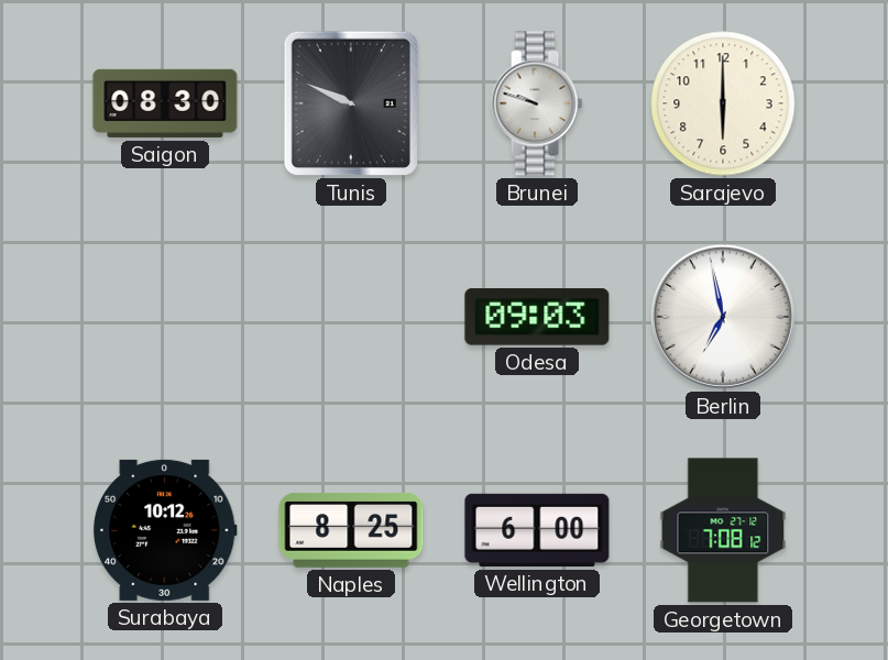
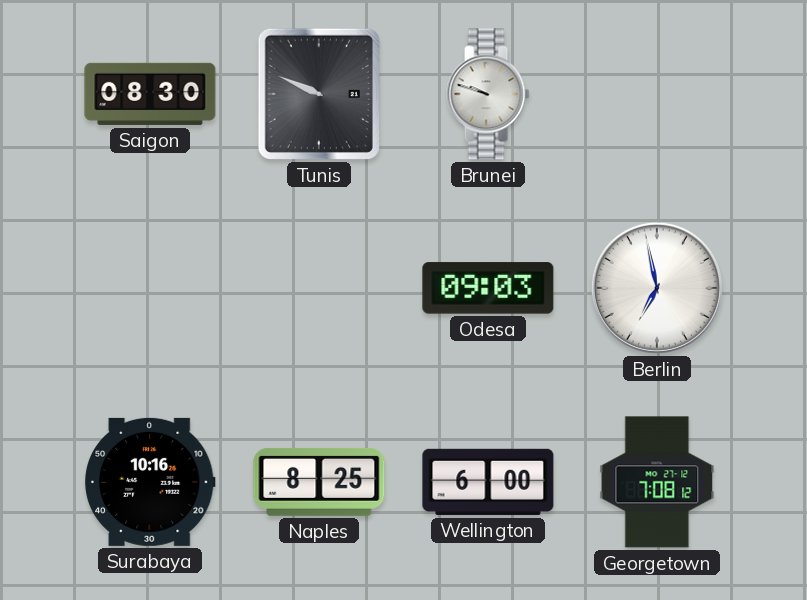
Sarajevo: 6:00 -> none
Surabaya: 10:12 -> 10:16
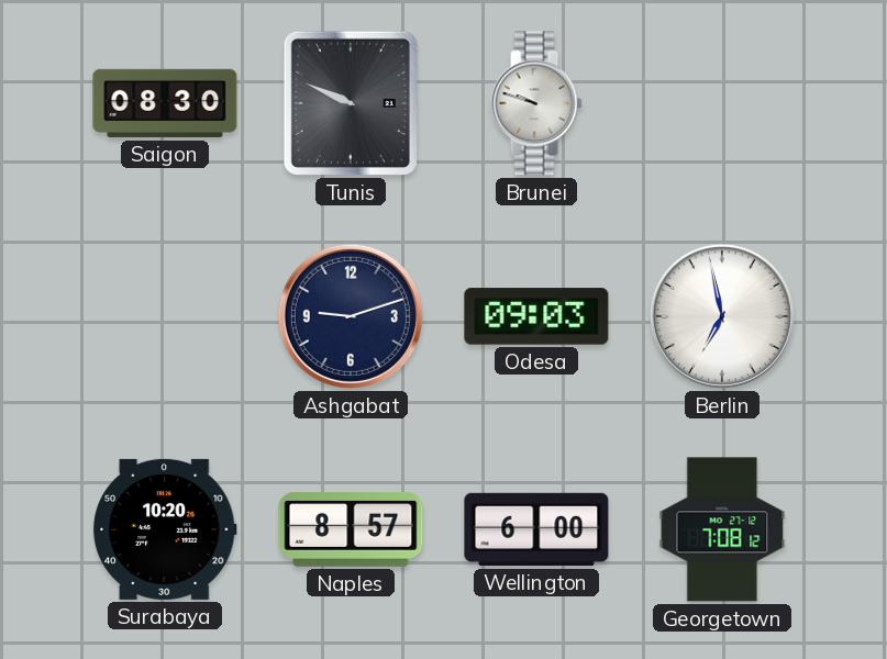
Ashgabat: none -> 9:12
Surabaya: 10:16 -> 10:20
Naples: 8:25 -> 8:57
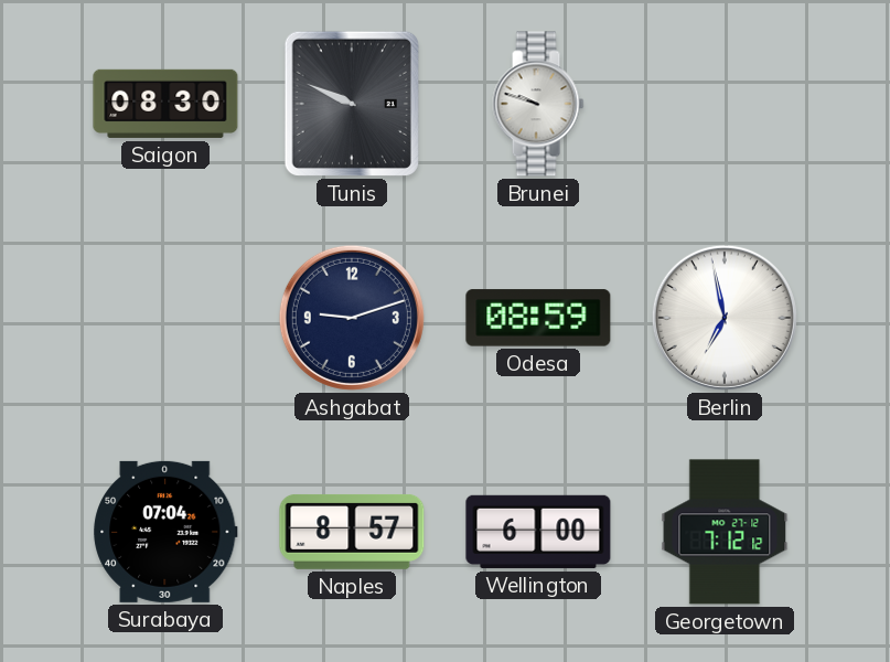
Odesa: 09:03 -> 08:59
Surabaya: 10:20 -> 07:04
Georgetown: 7:08 -> 7:12
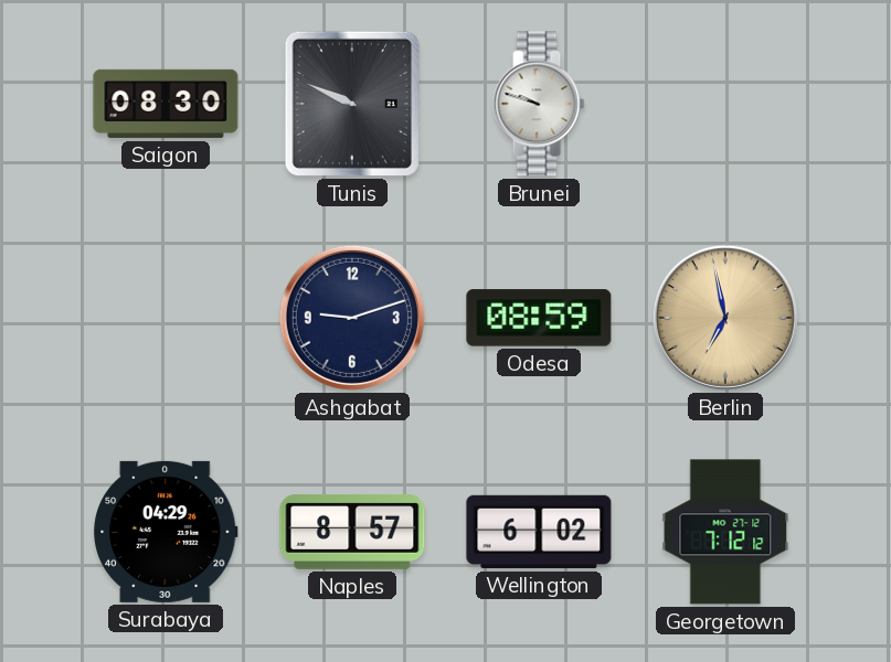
Berlin dial: white -> champagne
Surabaya: 07:04 -> 04:29
Wellington: 6:00 -> 6:02
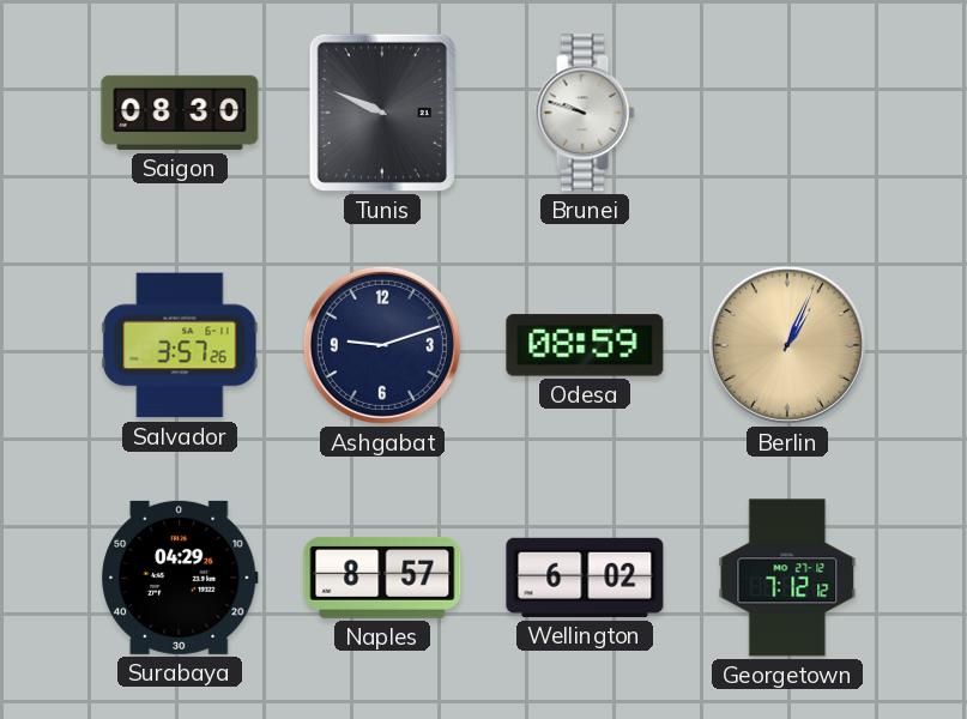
Salvador: none -> 3:57
Berlin: 6:58 -> 1:04
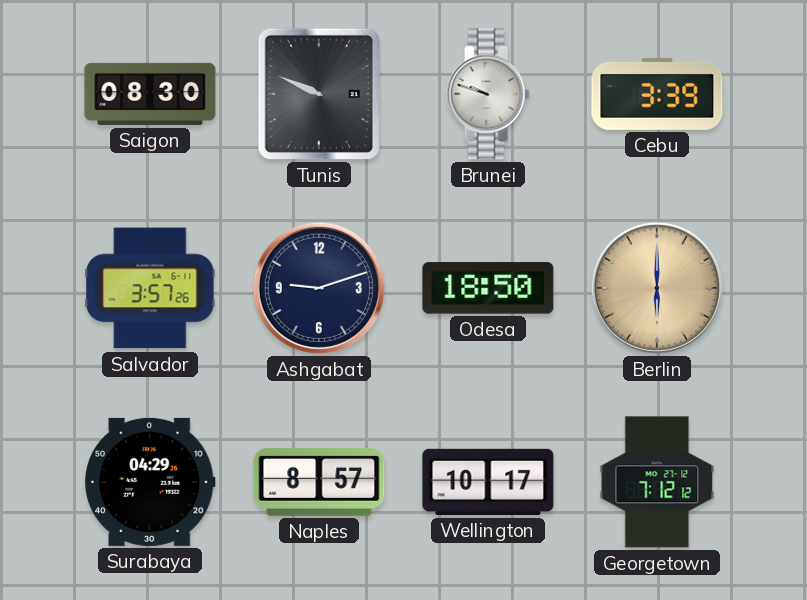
Cebu: none -> 3:39
Odesa: 08:59 -> 18:50
Berlin: 1:04 -> 6:00
Wellington: 6:02 -> 10:17
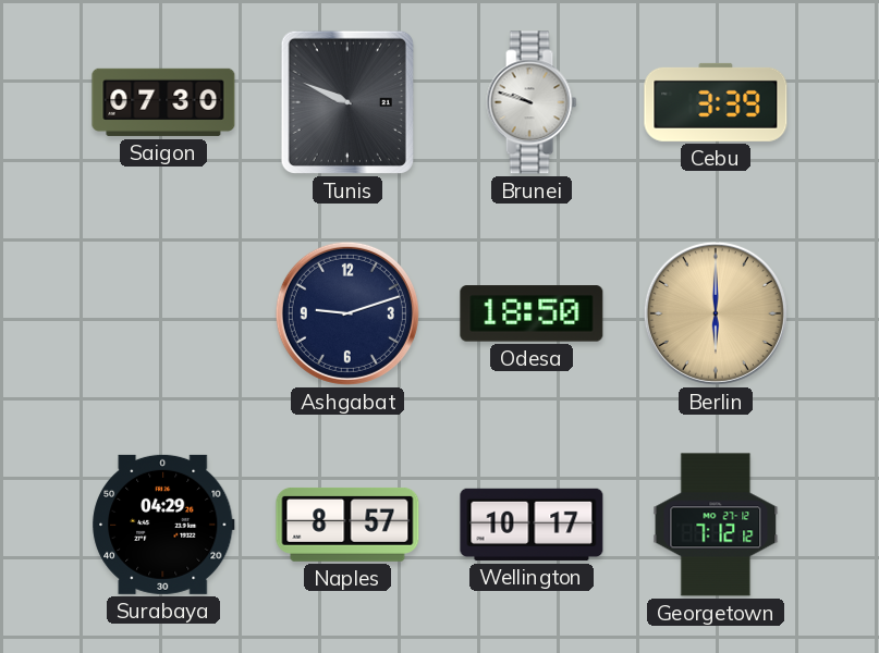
Saigon: 08:30 -> 07:30
Salvador: 3:57 -> none
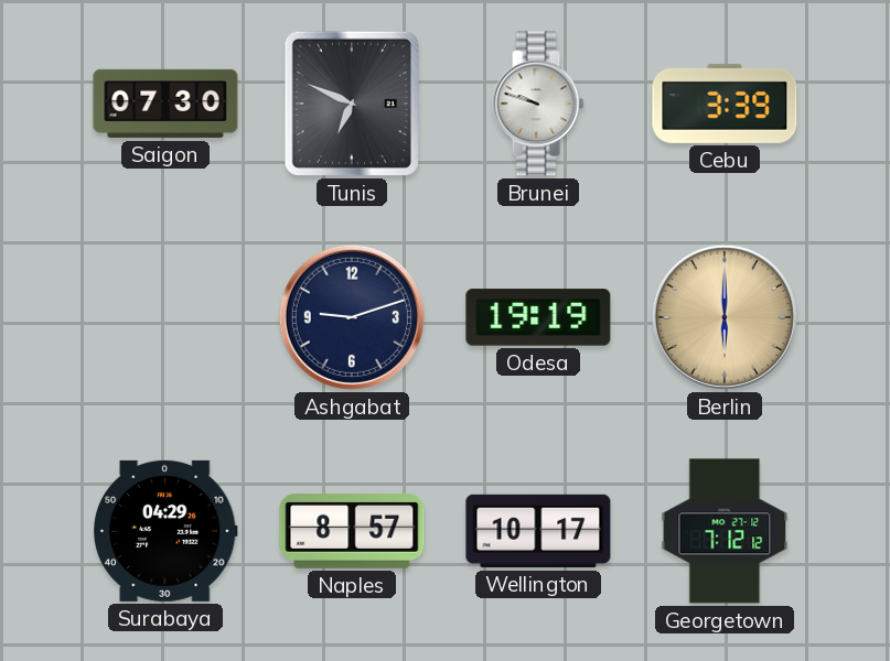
Tunis: 9:49 -> 6:49
Odesa: 18:50 -> 19:19
